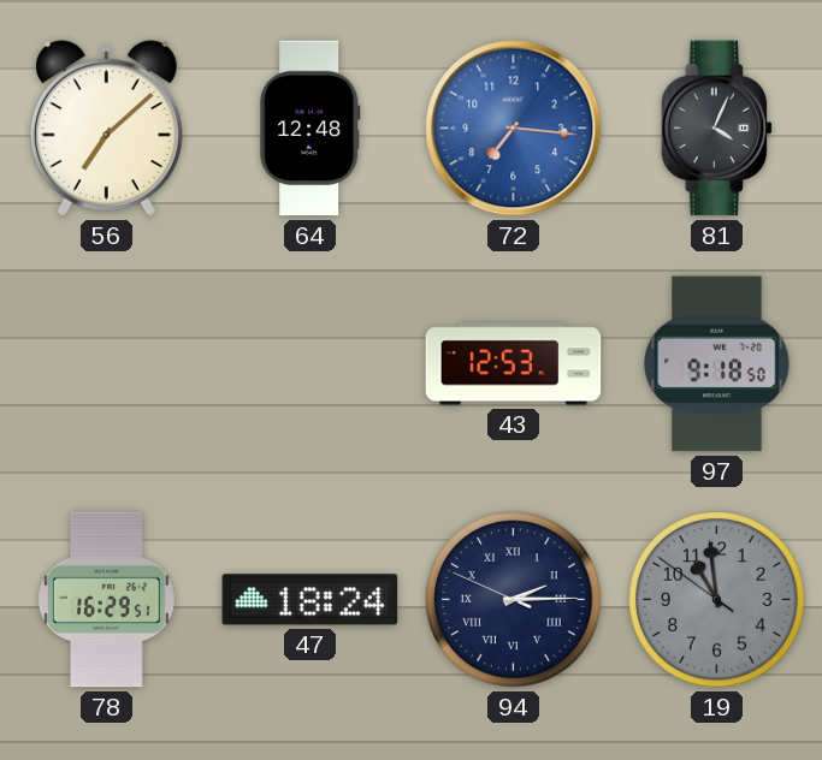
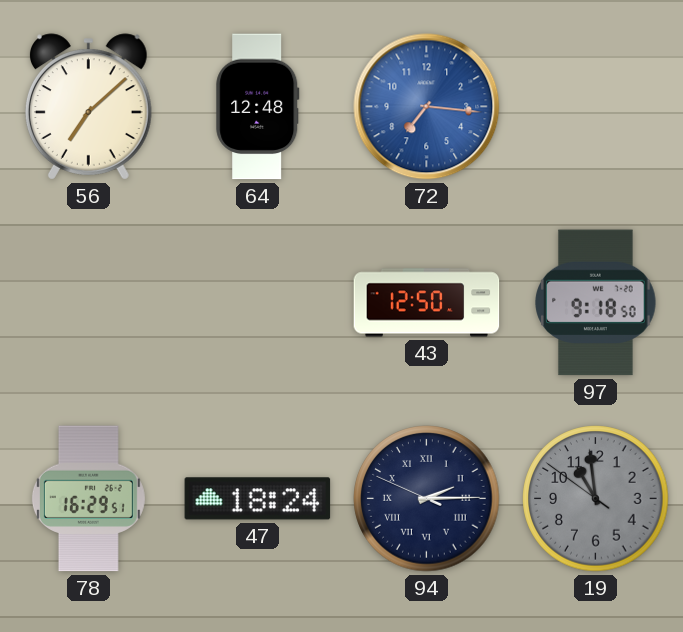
81: 4:04 -> none
43: 12:53 -> 12:50
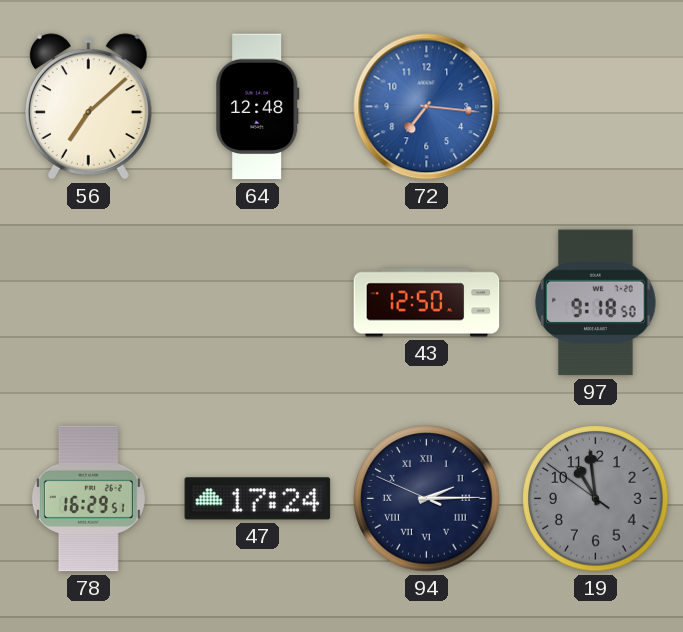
47: 18:24 -> 17:24
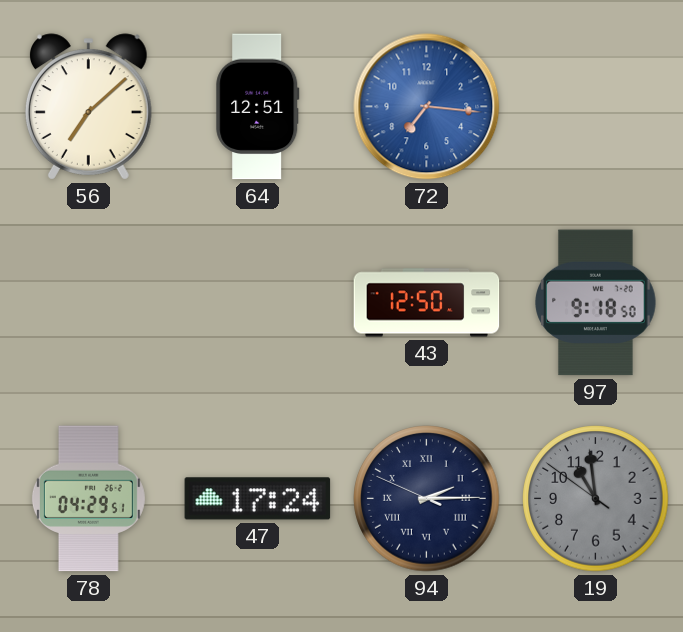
64: 12:48 -> 12:51
78: 16:29 -> 04:29
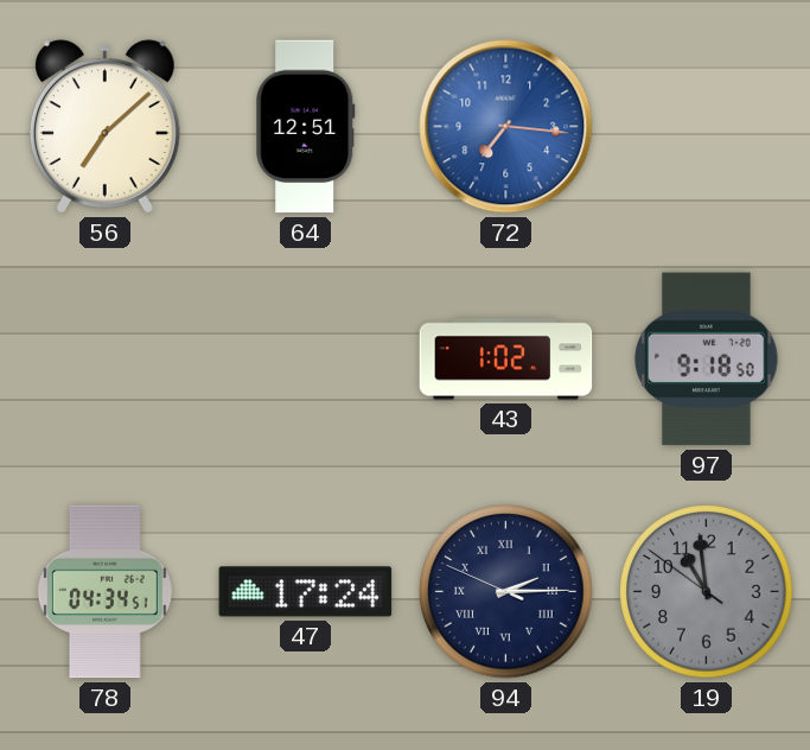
43: 12:50 -> 1:02
78: 04:29 -> 04:34
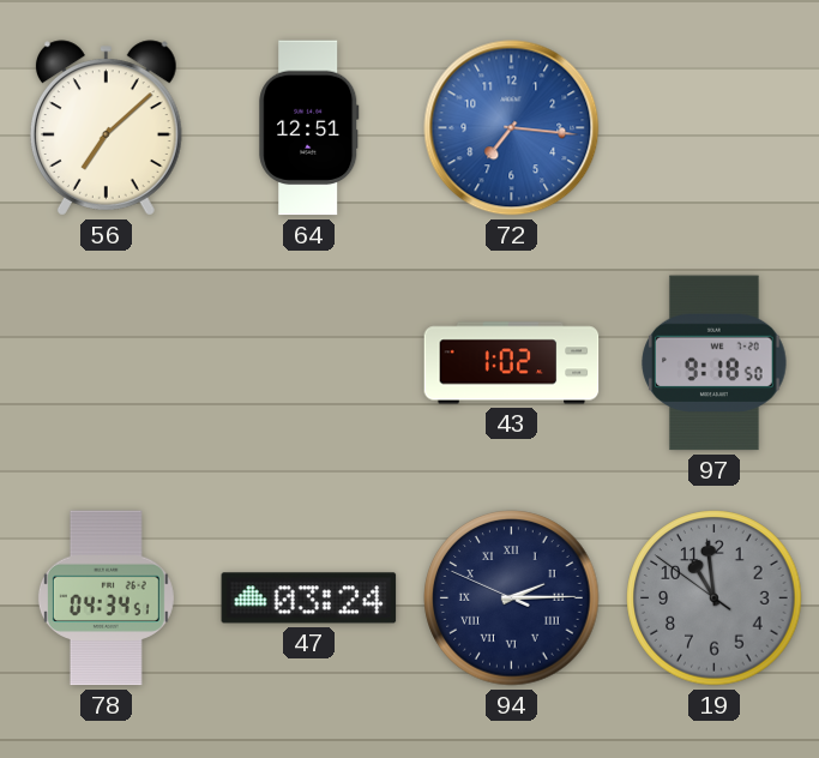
47: 17:24 -> 03:24
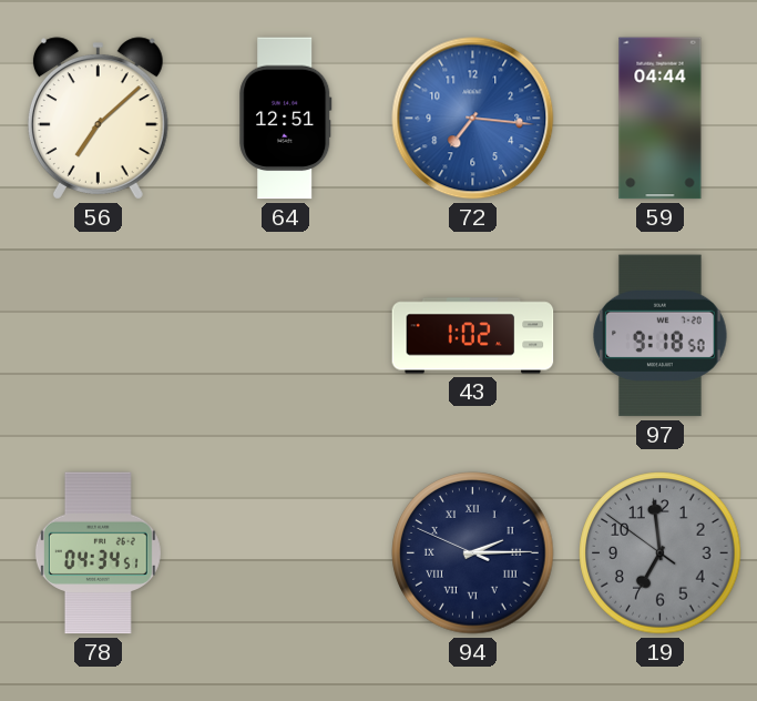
59: none -> 04:44
47: 03:24 -> none
19: 10:58 -> 6:58
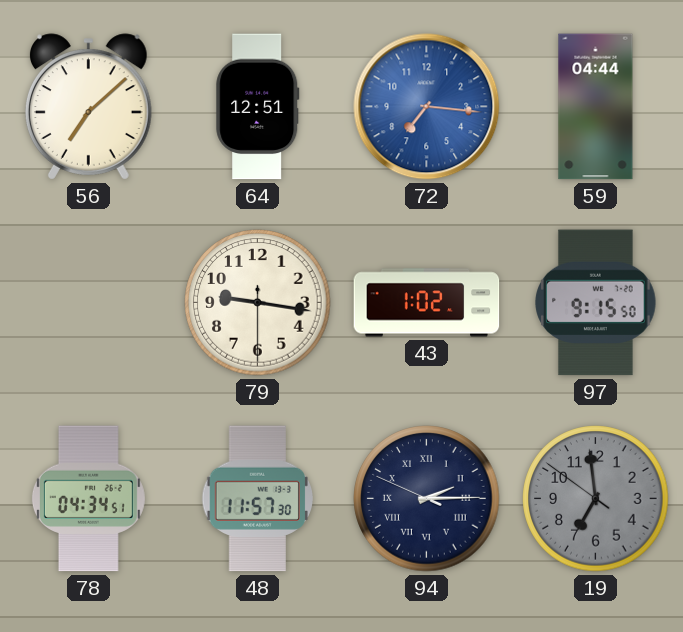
79: none -> 9:16
97: 9:18 -> 9:15
48: none -> 11:57
